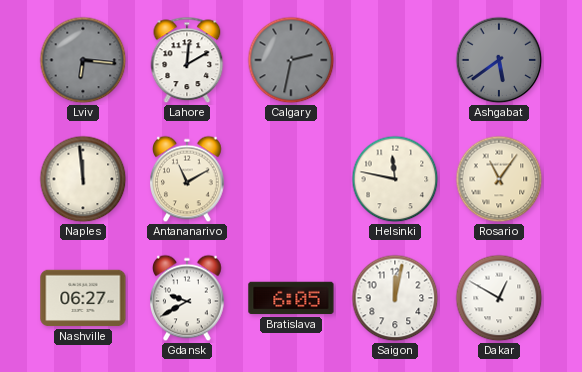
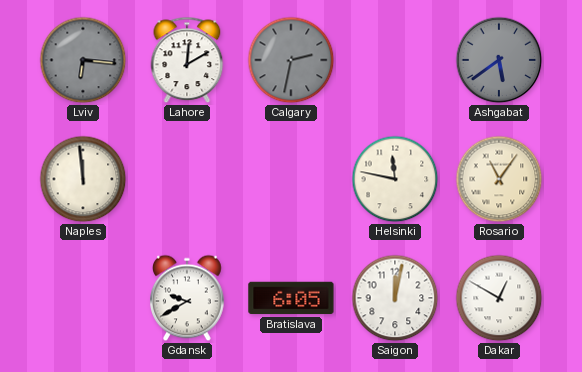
Antananarivo: 11:10 -> none
Nashville: 06:27 -> none
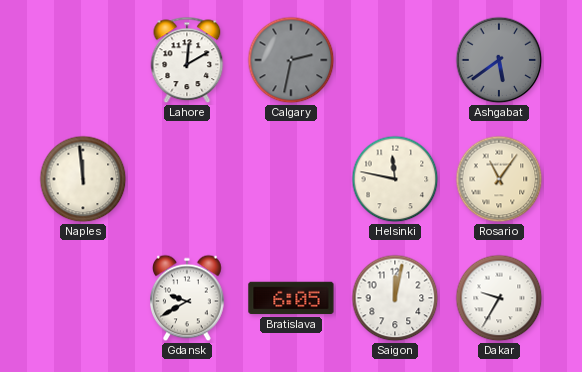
Lviv: 6:16 -> none
Dakar: 12:50 -> 9:35
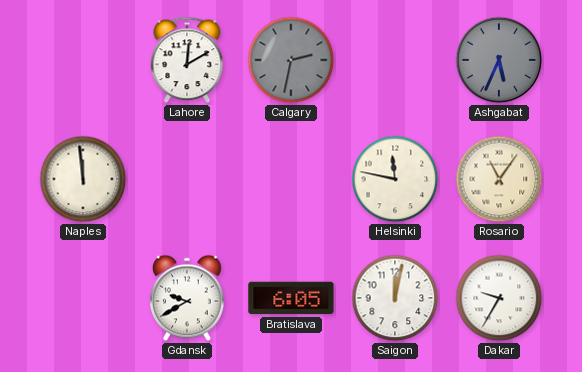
Ashgabat: 5:39 -> 5:34
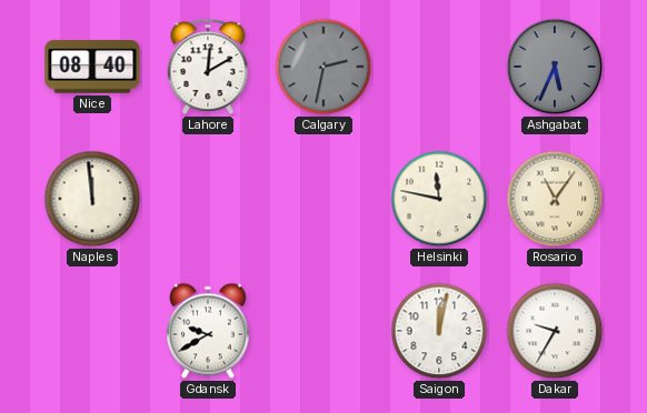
Nice: none -> 08:40
Bratislava: 6:05 -> none
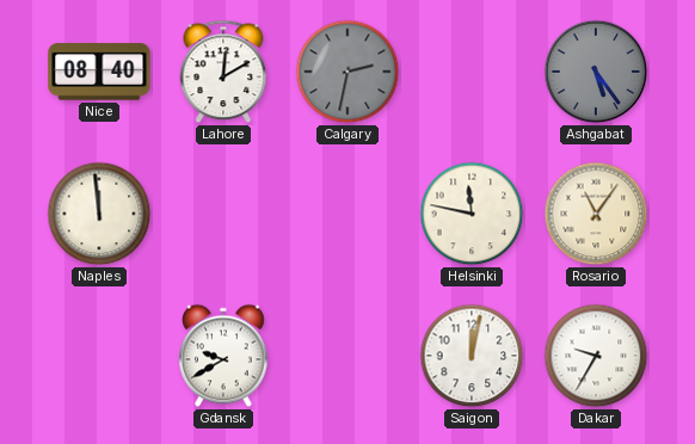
Ashgabat: 5:34 -> 5:24
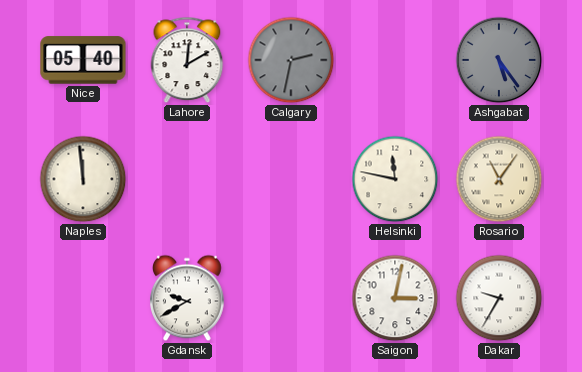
Nice: 08:40 -> 05:40
Saigon: 12:02 -> 3:02
